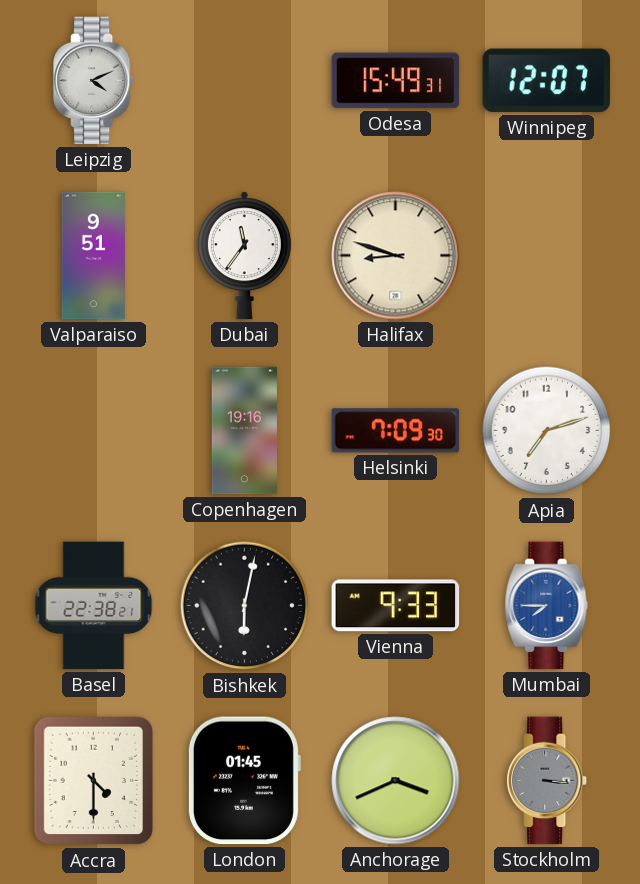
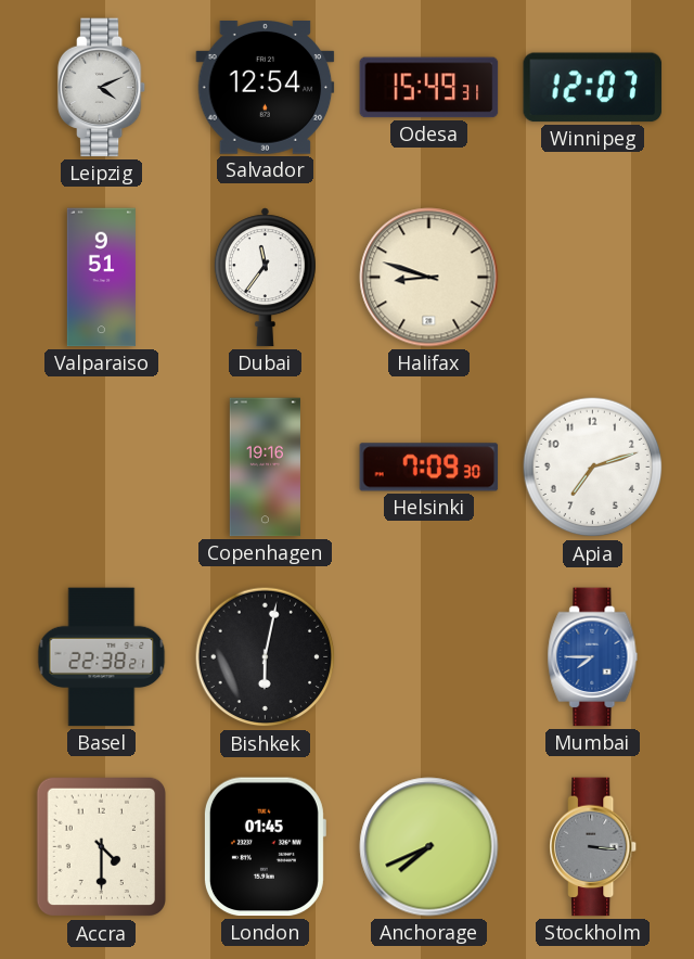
Salvador: none -> 12:54
Vienna: 9:33 -> none
Anchorage: 3:41 -> 7:41
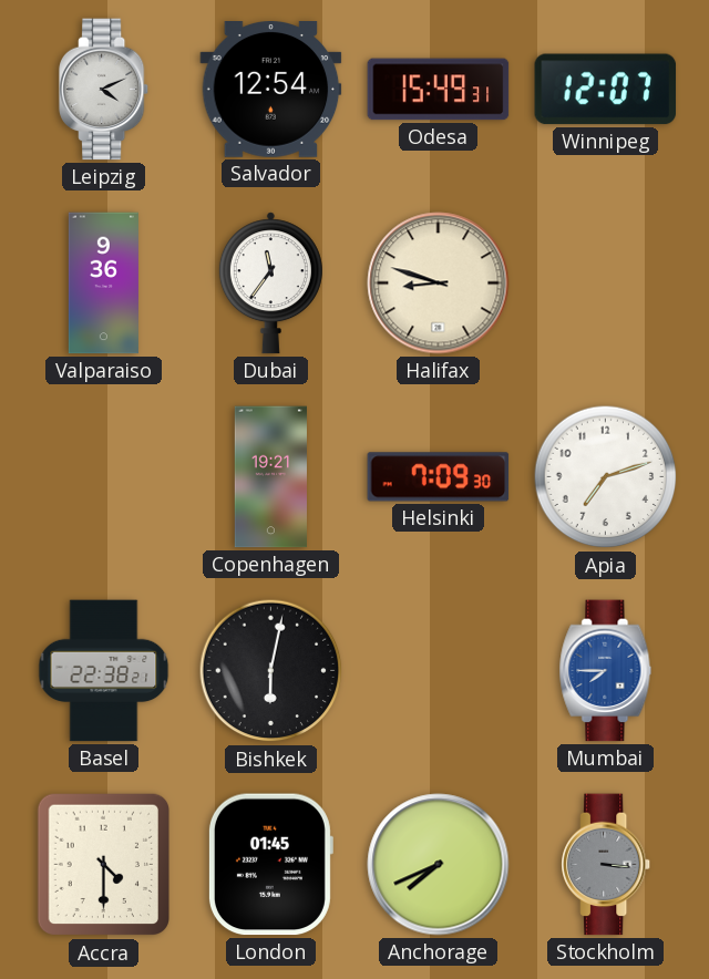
Valparaiso: 9:51 -> 9:36
Copenhagen: 19:16 -> 19:21
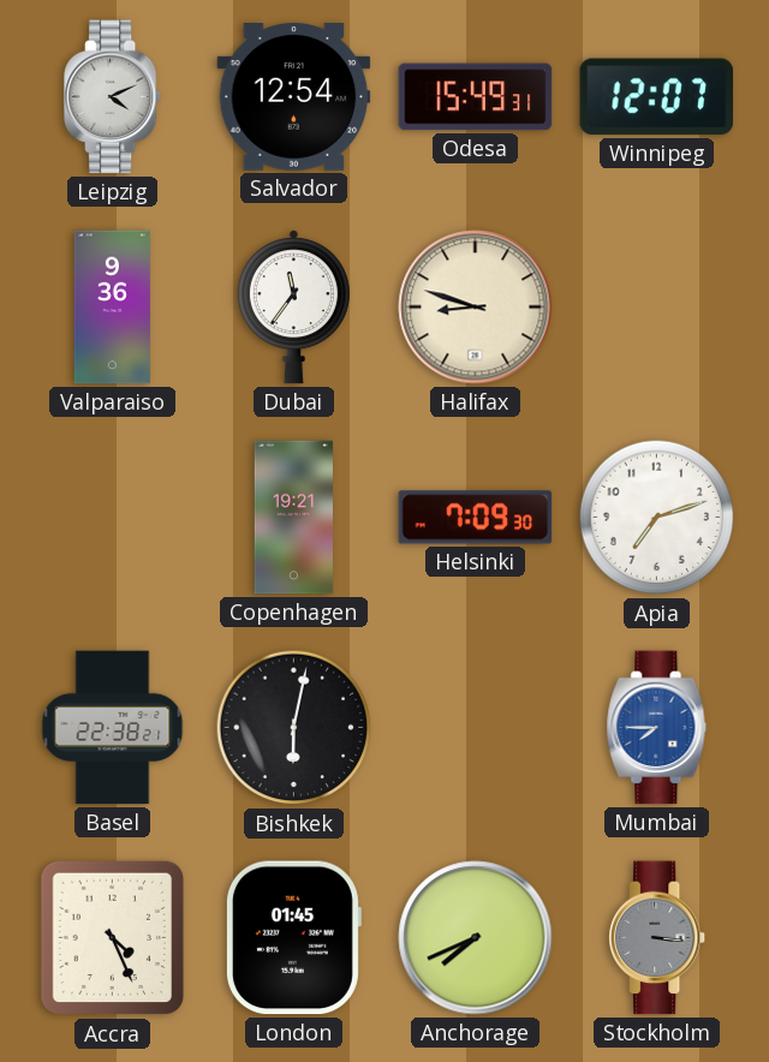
Accra: 4:30 -> 4:26
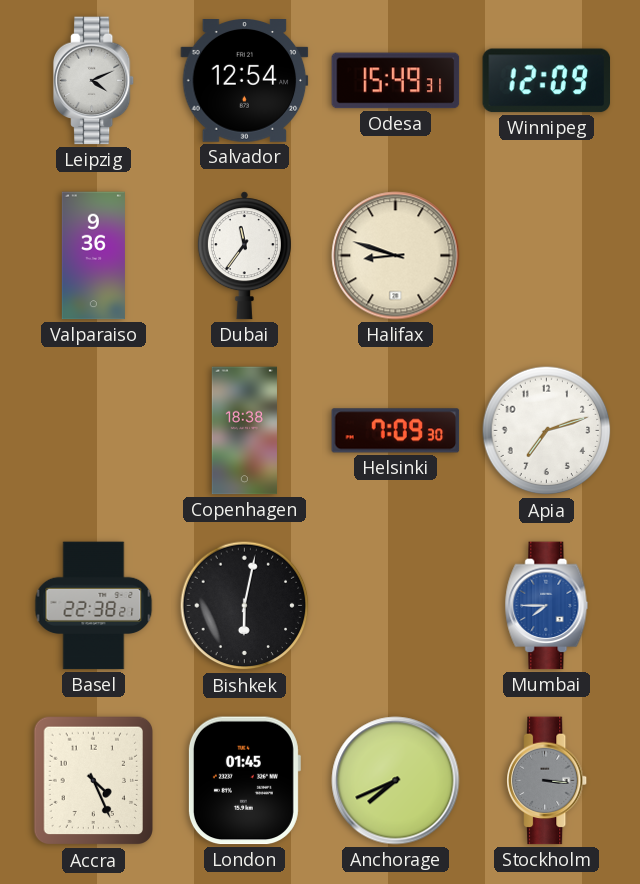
Winnipeg: 12:07 -> 12:09
Copenhagen: 19:21 -> 18:38
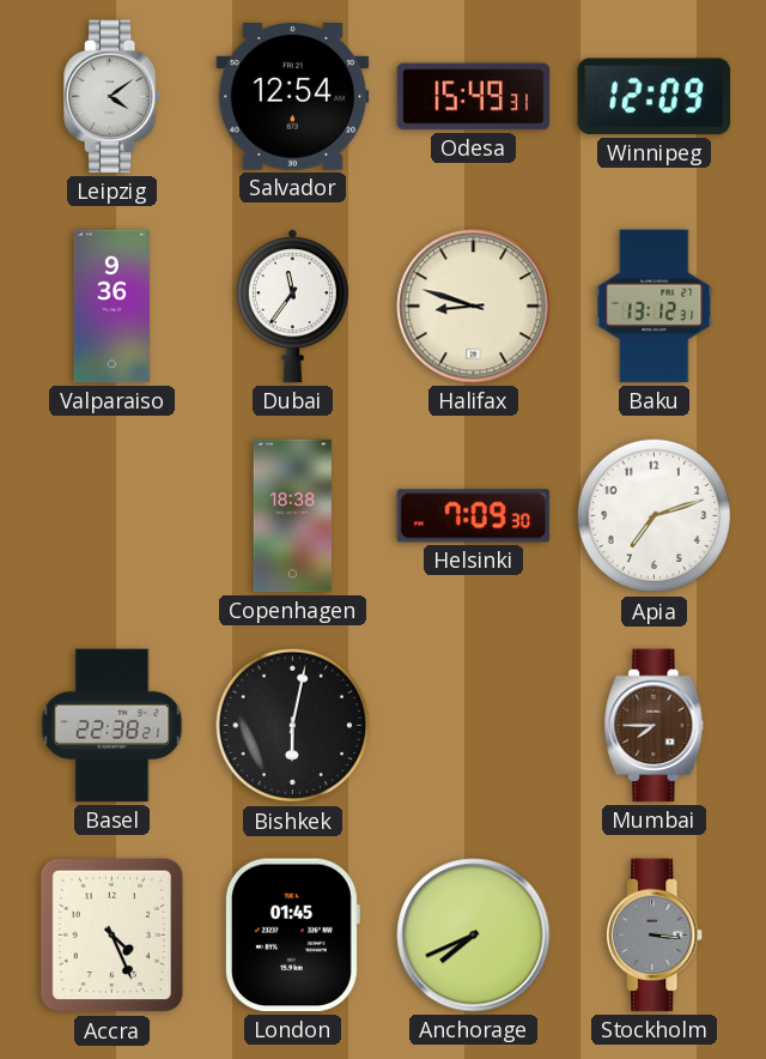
Leipzig: 4:11 -> 4:09
Baku: none -> 13:12
Mumbai dial: blue -> brown
